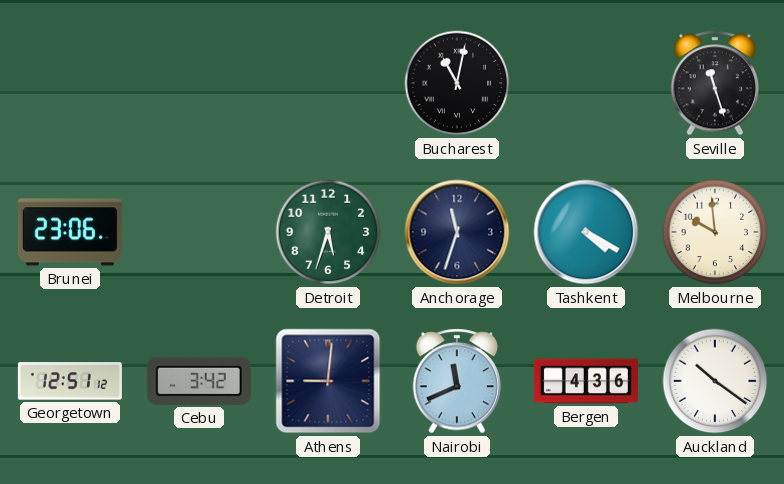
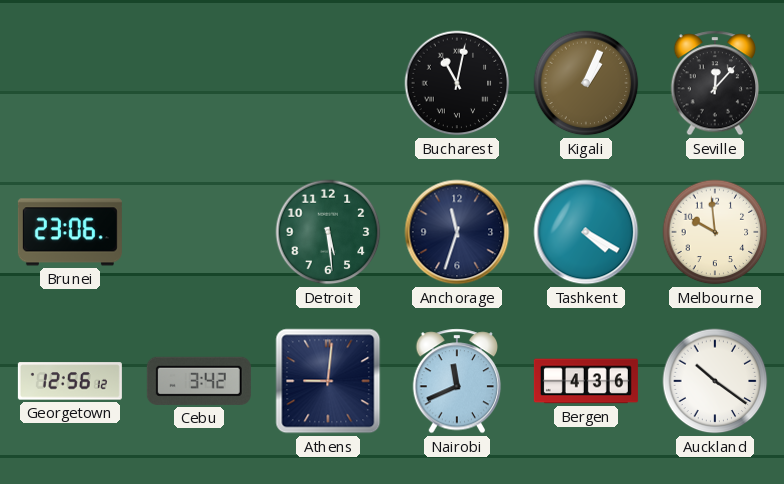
Kigali: none -> 1:04
Seville: 11:27 -> 12:07
Detroit: 5:33 -> 5:29
Georgetown: 12:51 -> 12:56
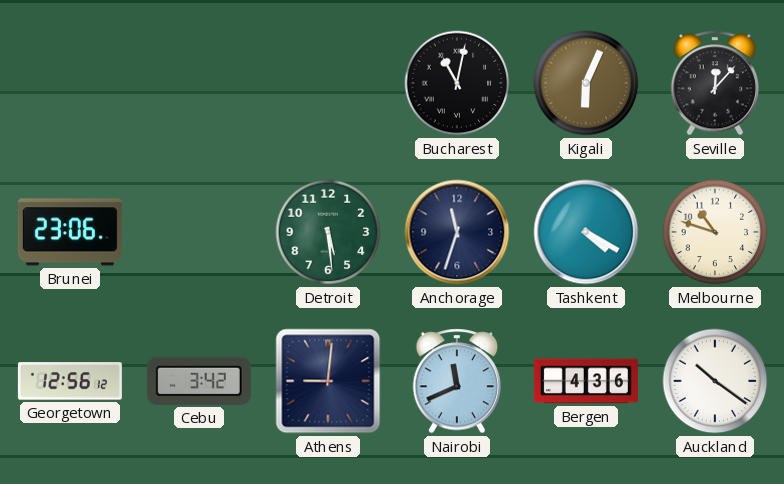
Kigali: 1:04 -> 6:04
Melbourne: 9:59 -> 10:48
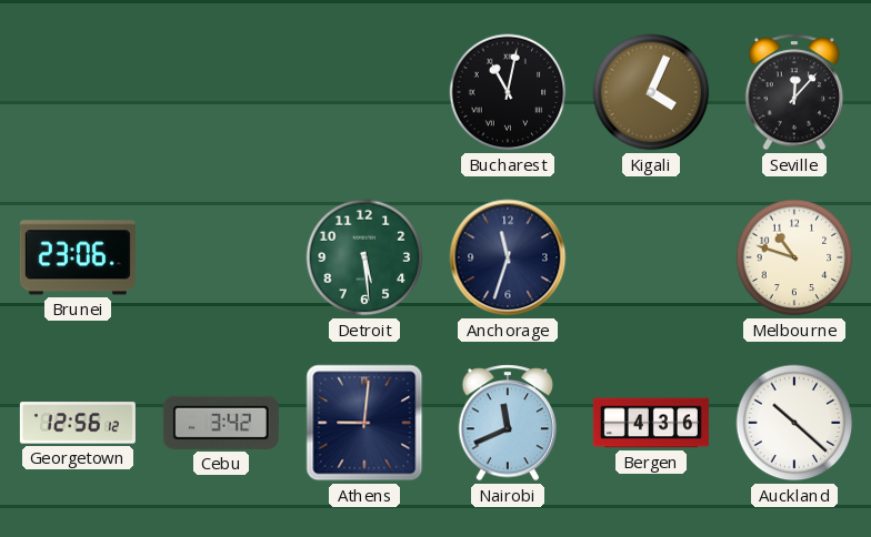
Kigali: 6:04 -> 4:04
Tashkent: 4:20 -> none
Auckland: 10:21 -> 10:22
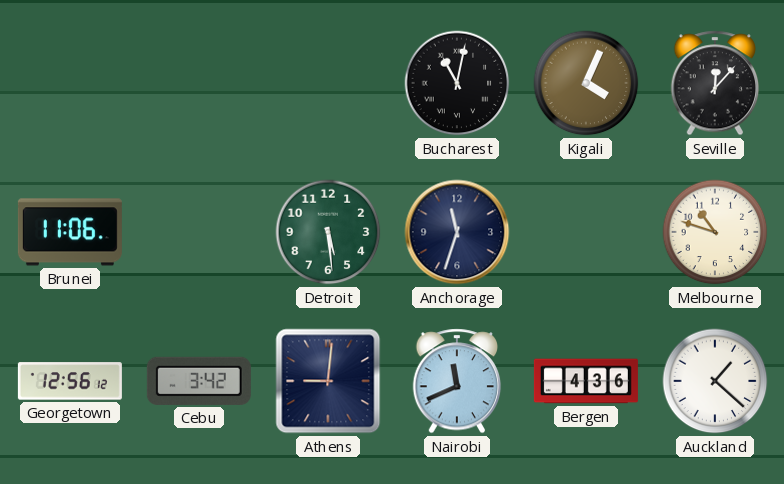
Brunei: 23:06 -> 11:06
Auckland: 10:22 -> 1:22
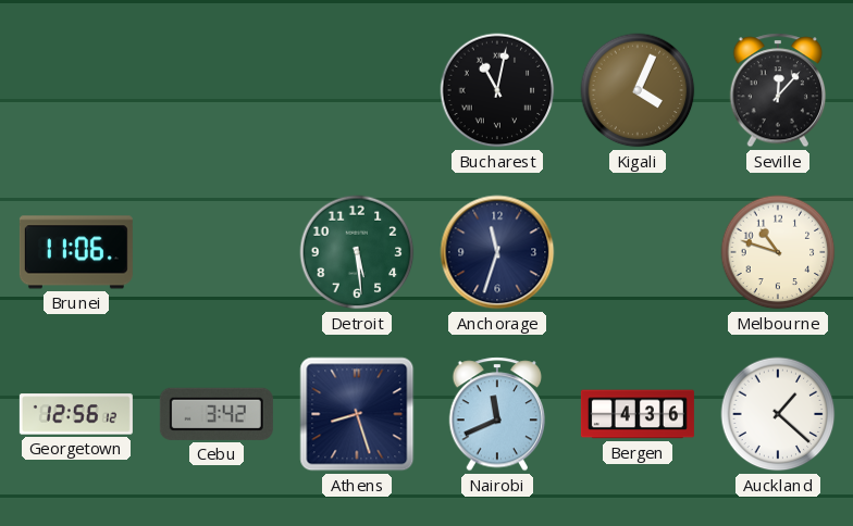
Athens: 9:01 -> 8:27
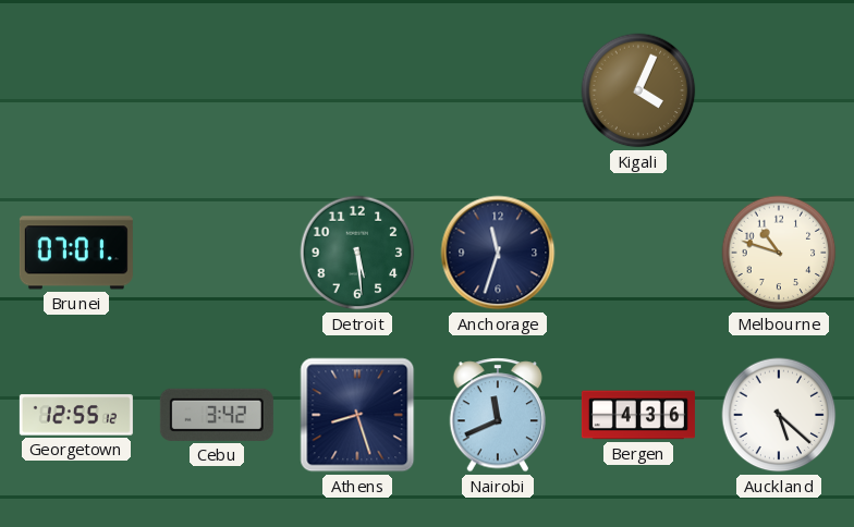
Bucharest: 11:02 -> none
Seville: 12:07 -> none
Brunei: 11:06 -> 07:01
Georgetown: 12:56 -> 12:55
Auckland: 1:22 -> 5:22
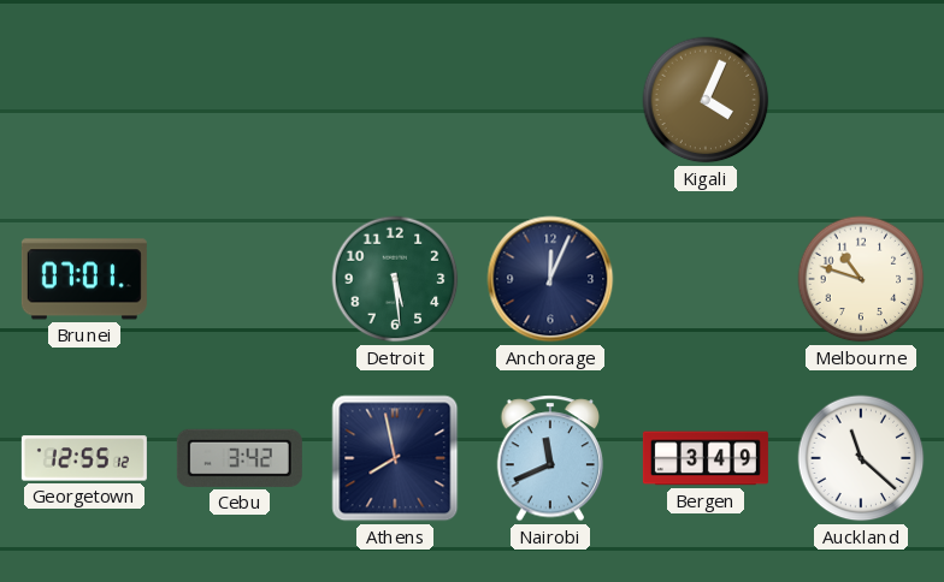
Anchorage: 11:33 -> 12:04
Athens: 8:27 -> 7:58
Bergen: 4:36 -> 3:49
Auckland: 5:22 -> 11:22
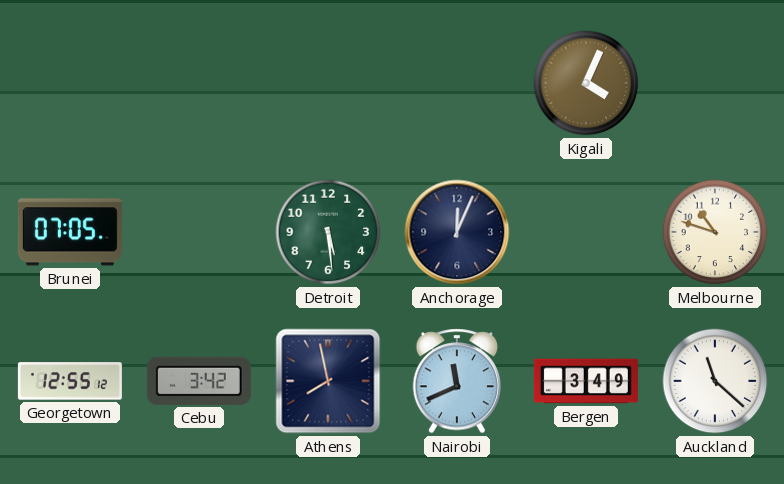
Brunei: 07:01 -> 07:05
